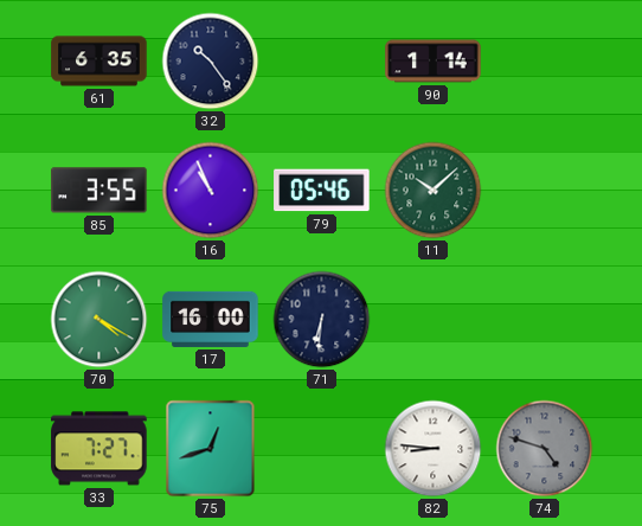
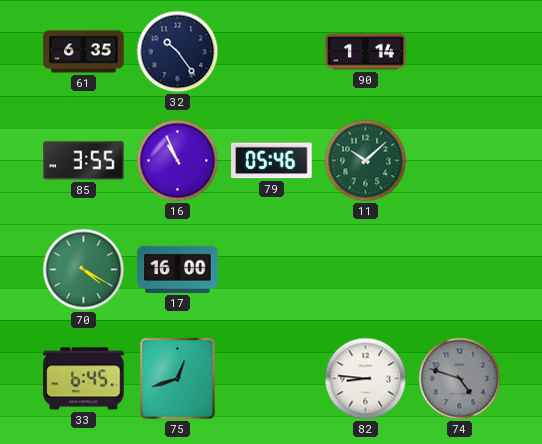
71: 6:31 -> none
33: 7:27 -> 6:45
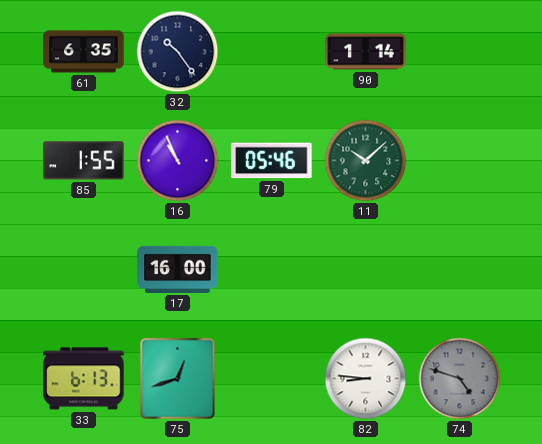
85: 3:55 -> 1:55
70: 4:20 -> none
33: 6:45 -> 6:13
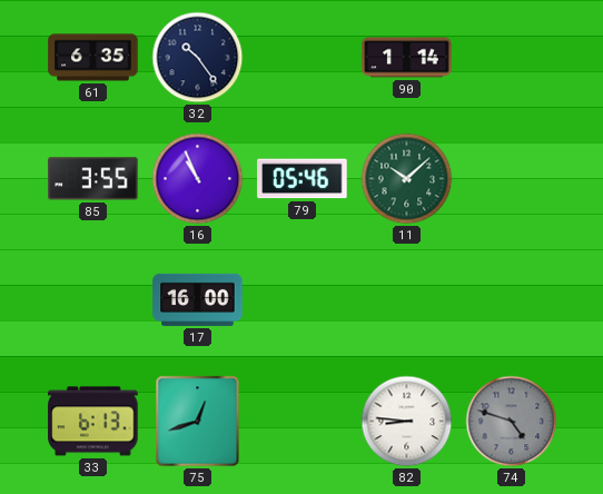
85: 1:55 -> 3:55
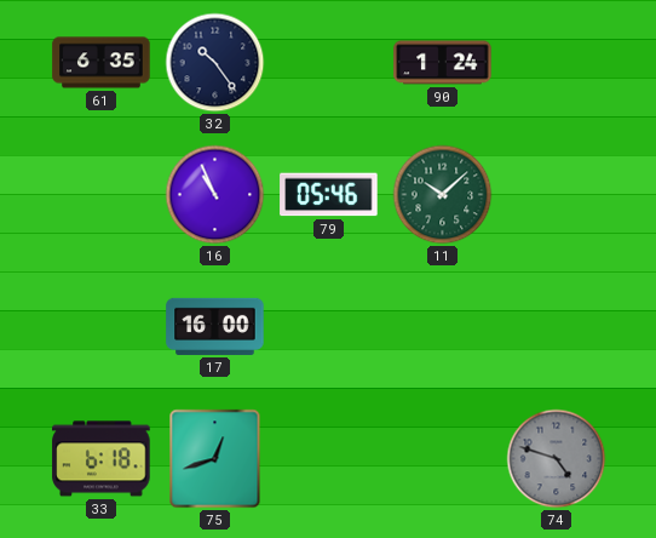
90: 1:14 -> 1:24
85: 3:55 -> none
33: 6:13 -> 6:18
82: 8:46 -> none
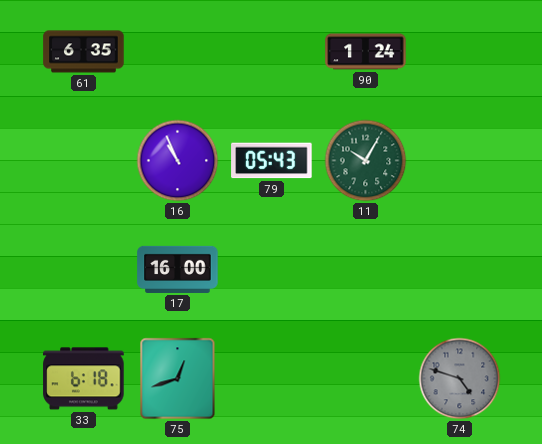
32: 10:24 -> none
79: 05:46 -> 05:43
11: 10:08 -> 10:05
